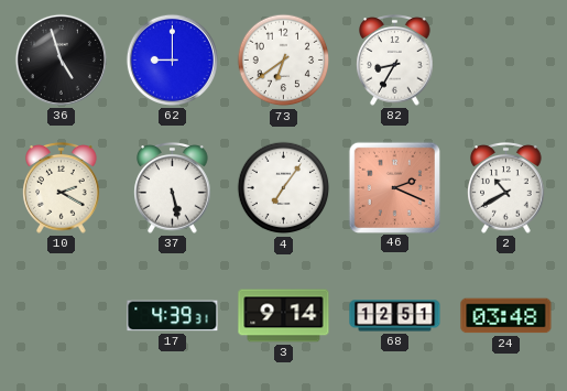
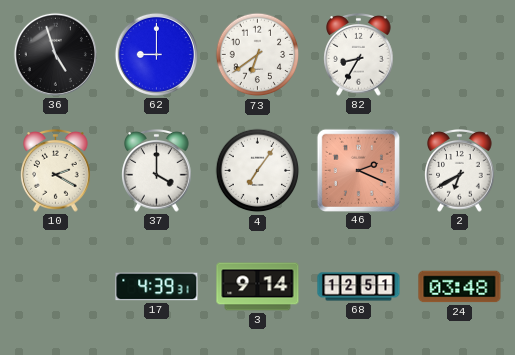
37: 5:28 -> 4:00
2: 10:40 -> 6:40
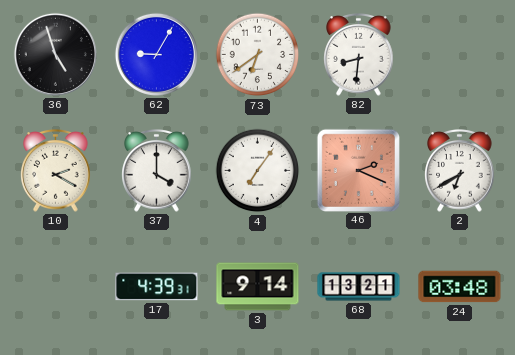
62: 9:00 -> 9:05
82: 8:35 -> 8:31
68: 12:51 -> 13:21
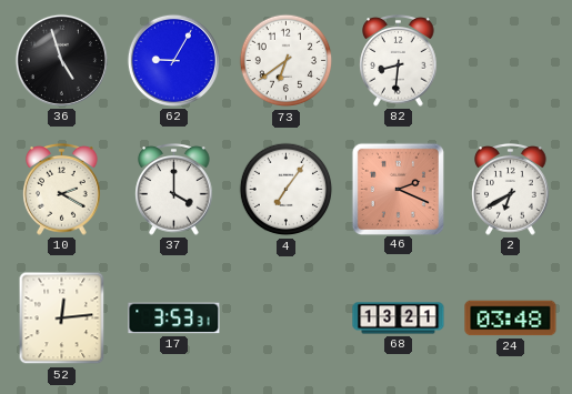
52: none -> 12:14
17: 4:39 -> 3:53
3: 9:14 -> none
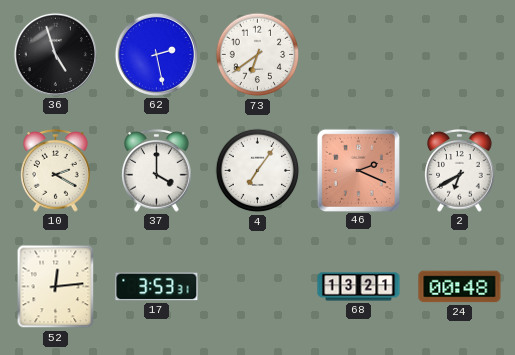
62: 9:05 -> 2:28
82: 8:31 -> none
24: 03:48 -> 00:48
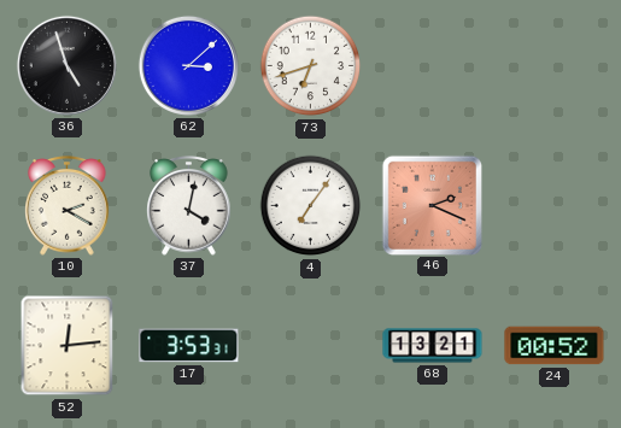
62: 2:28 -> 3:08
73: 6:39 -> 6:42
37: 4:00 -> 4:02
2: 6:40 -> none
24: 00:48 -> 00:52
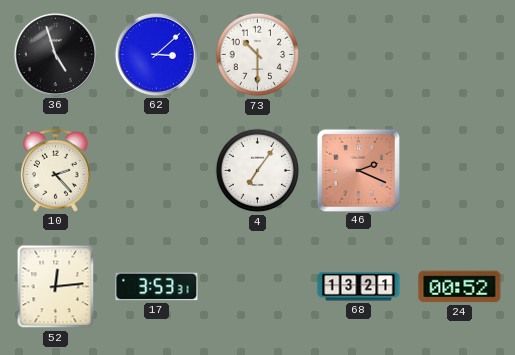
73: 6:42 -> 10:30
10: 2:20 -> 2:23
37: 4:02 -> none
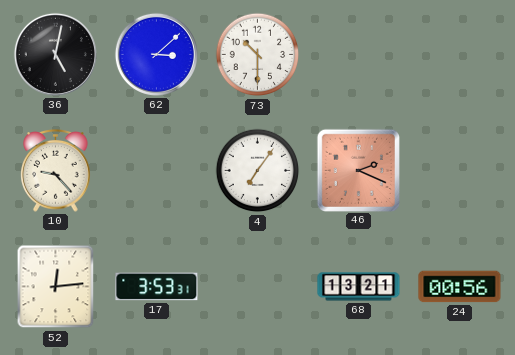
36: 4:57 -> 5:02
10: 2:23 -> 9:23
24: 00:52 -> 00:56
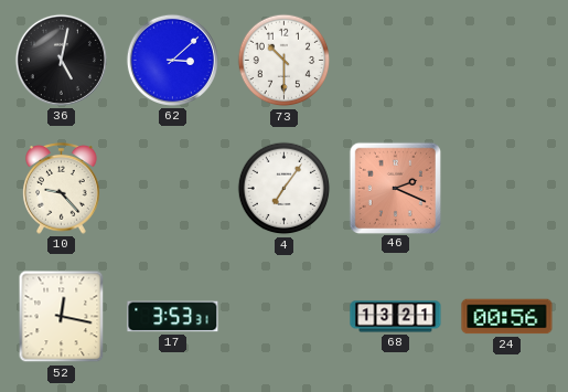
52: 12:14 -> 12:17
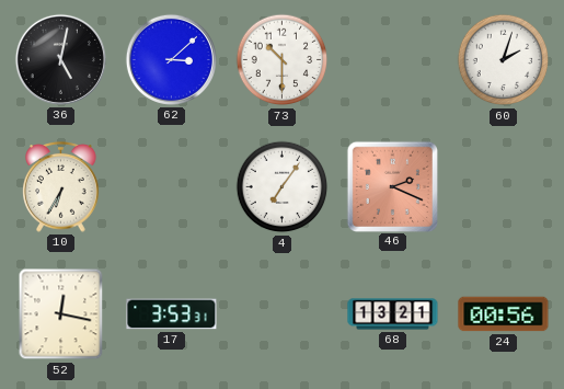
60: none -> 2:03
10: 9:23 -> 6:35
